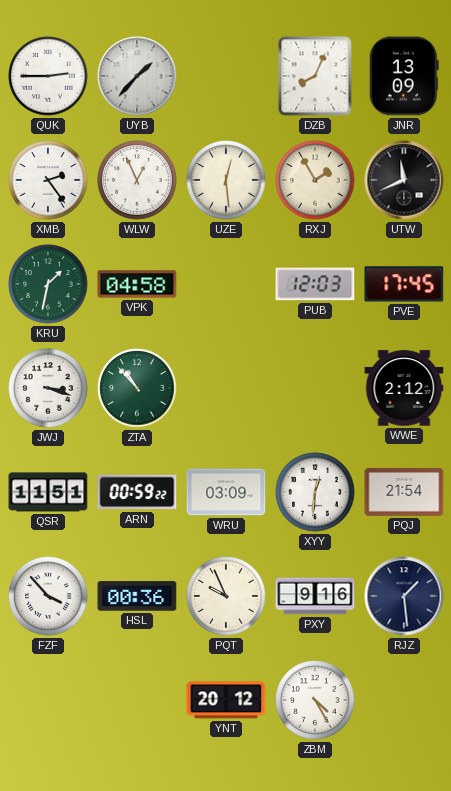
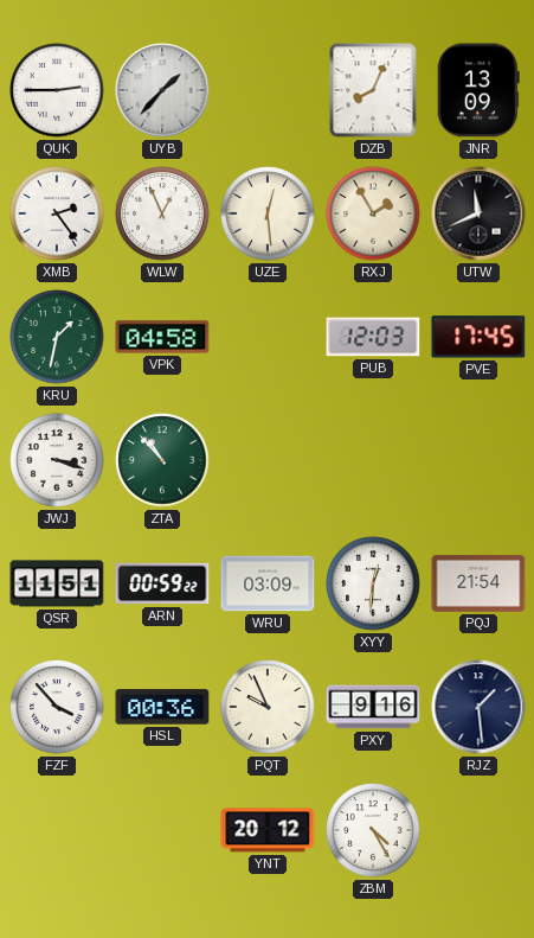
WWE: 2:12 -> none
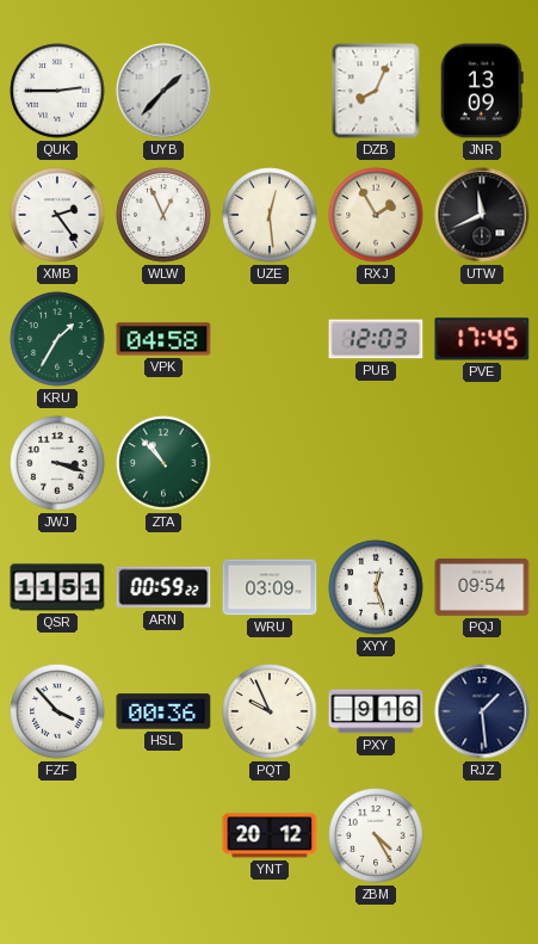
KRU: 1:32 -> 1:35
XYY: 12:31 -> 12:27
PQJ: 21:54 -> 09:54
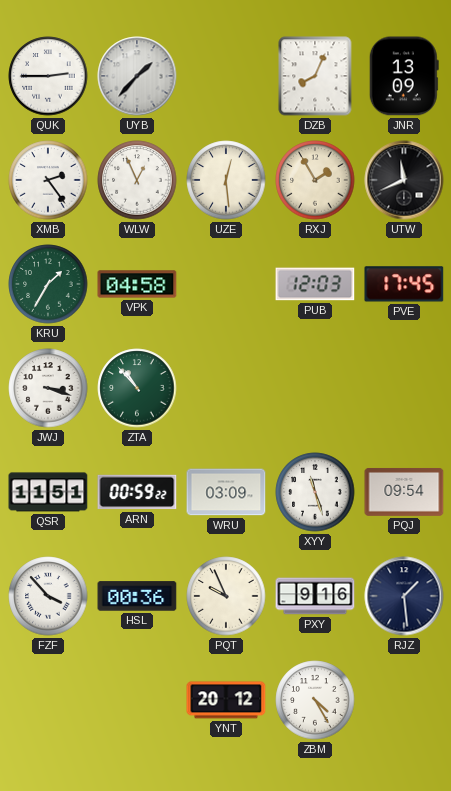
XYY: 12:27 -> 11:27
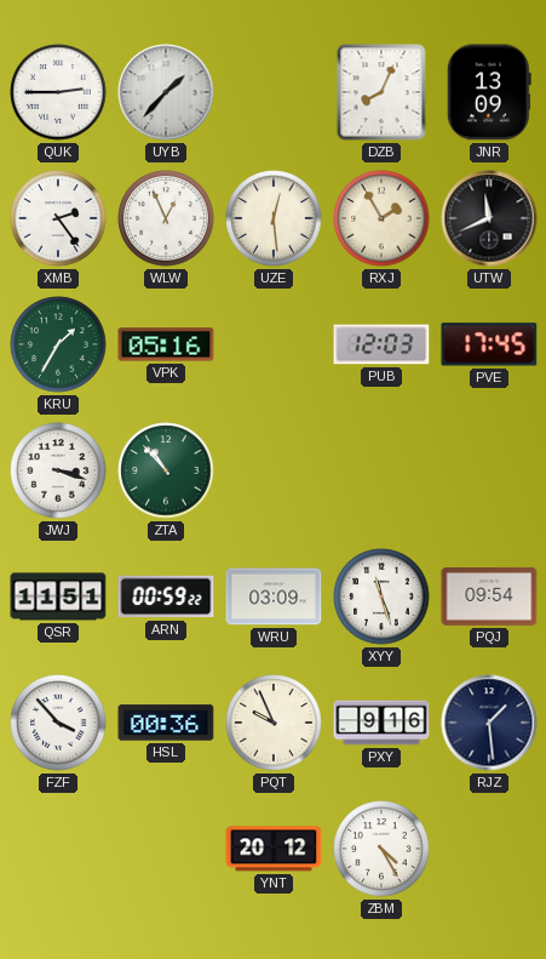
VPK: 04:58 -> 05:16
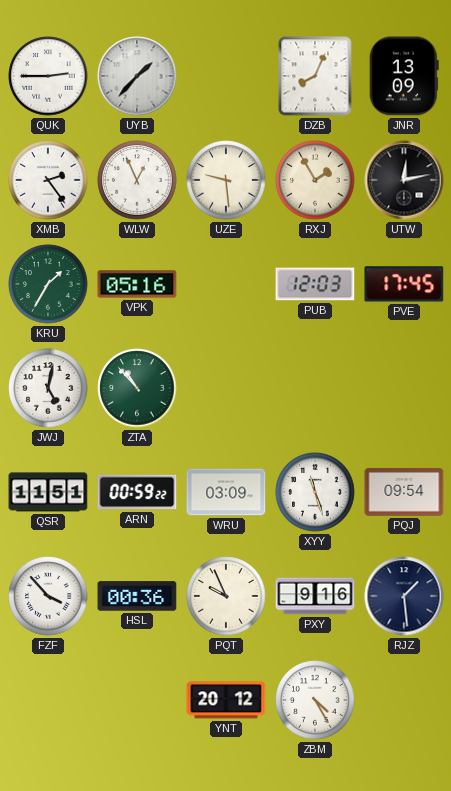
UZE: 12:29 -> 9:29
UTW: 11:41 -> 12:13
JWJ: 3:18 -> 5:02
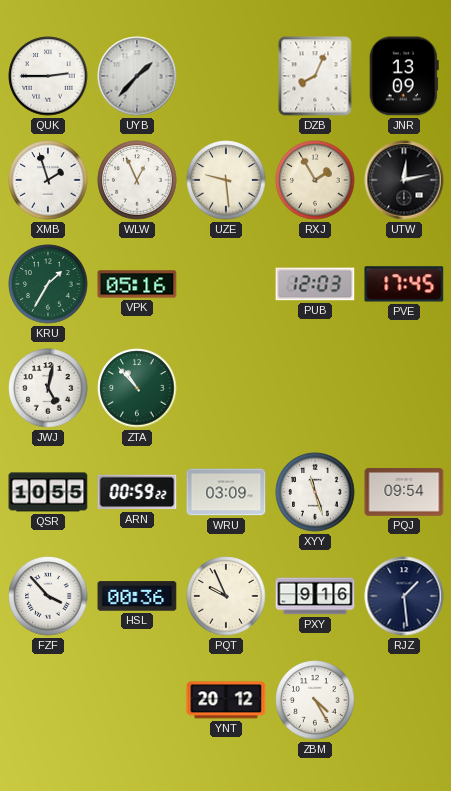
XMB: 2:24 -> 1:57
QSR: 11:51 -> 10:55
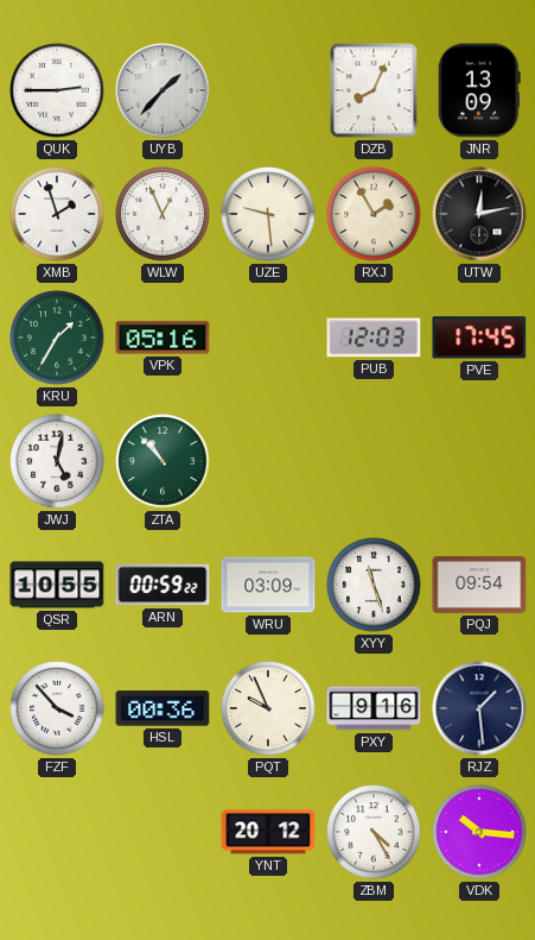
VDK: none -> 10:16
